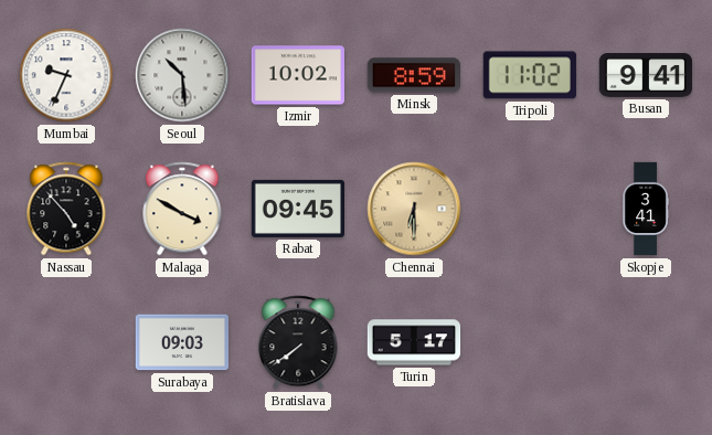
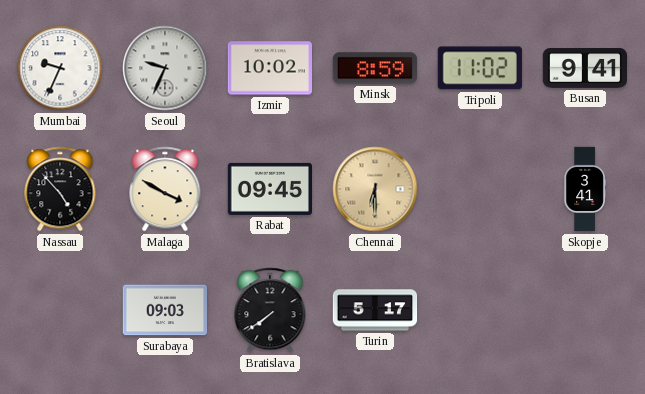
Seoul: 10:29 -> 9:34
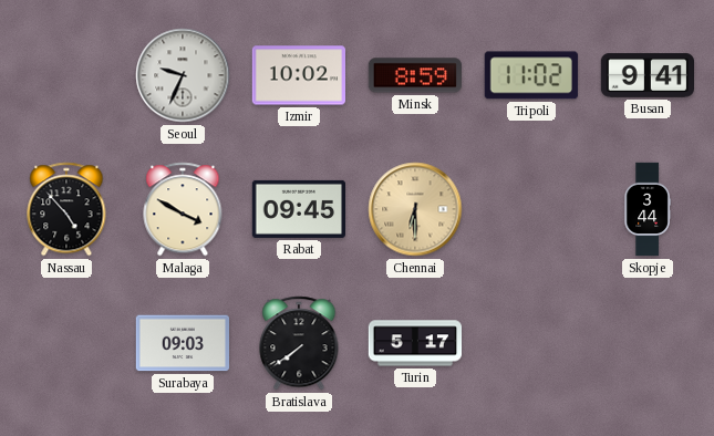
Mumbai: 9:34 -> none
Skopje: 3:41 -> 3:44
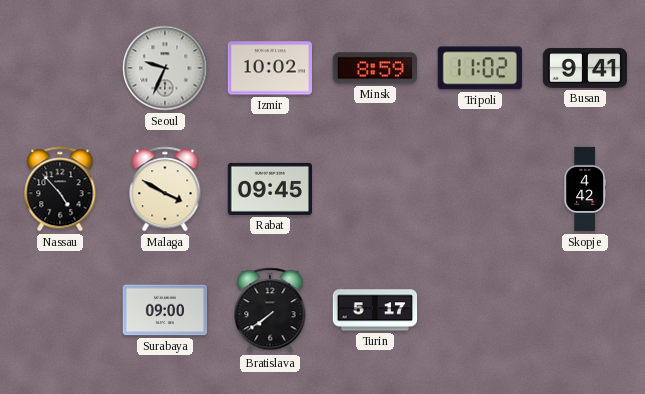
Chennai: 6:30 -> none
Skopje: 3:44 -> 4:42
Surabaya: 09:03 -> 09:00
